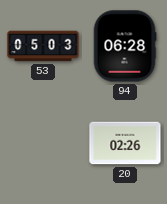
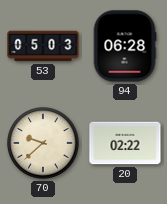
70: none -> 9:38
20: 02:26 -> 02:22
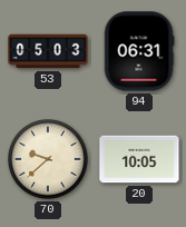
94: 06:28 -> 06:31
20: 02:22 -> 10:05
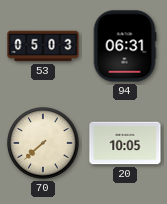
70: 9:38 -> 7:38
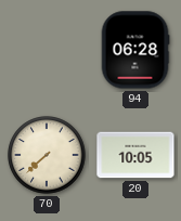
53: 05:03 -> none
94: 06:31 -> 06:28
